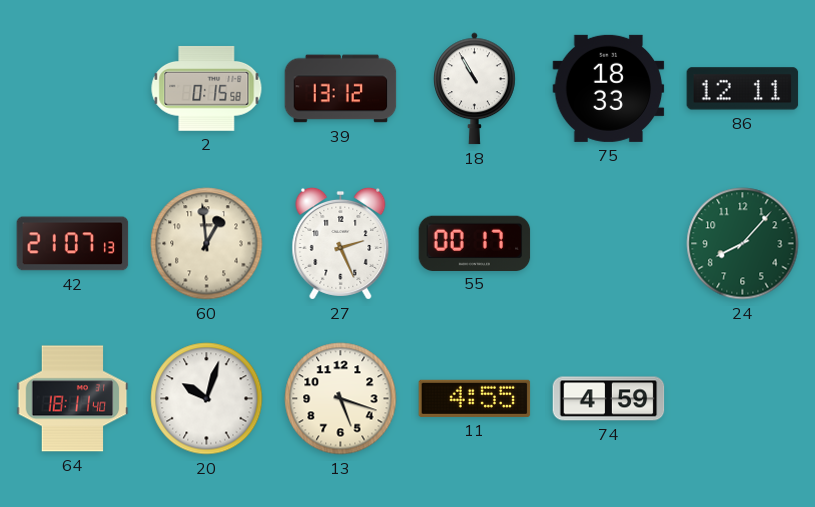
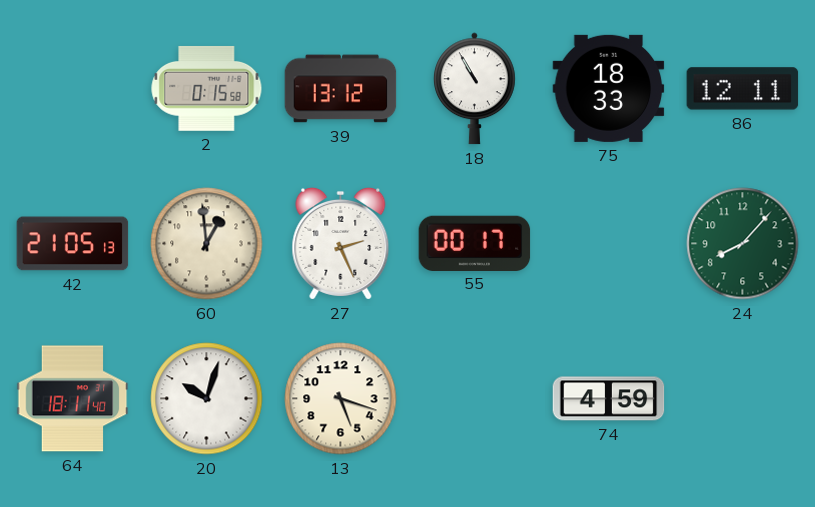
42: 21:07 -> 21:05
11: 4:55 -> none
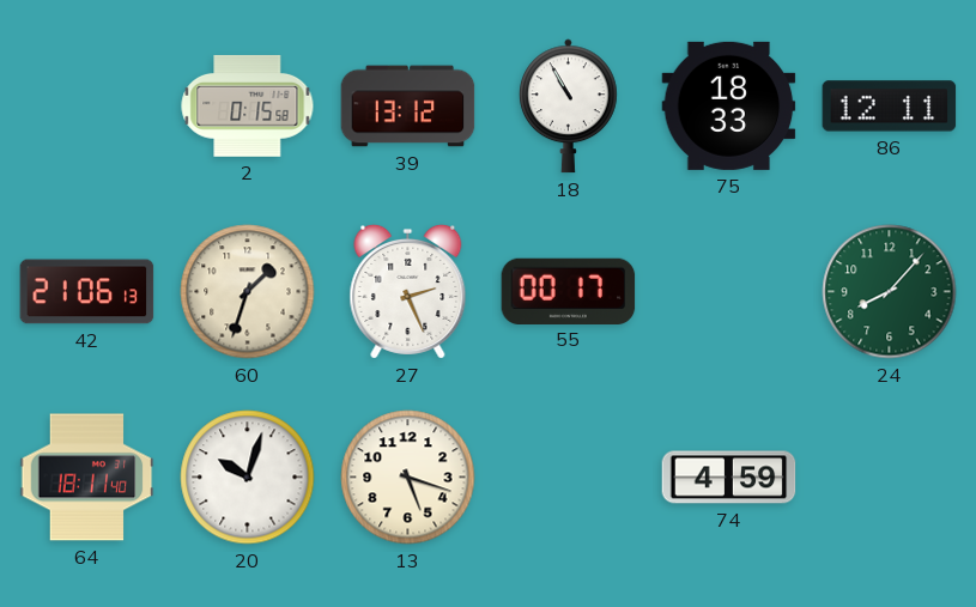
42: 21:05 -> 21:06
60: 12:59 -> 1:33
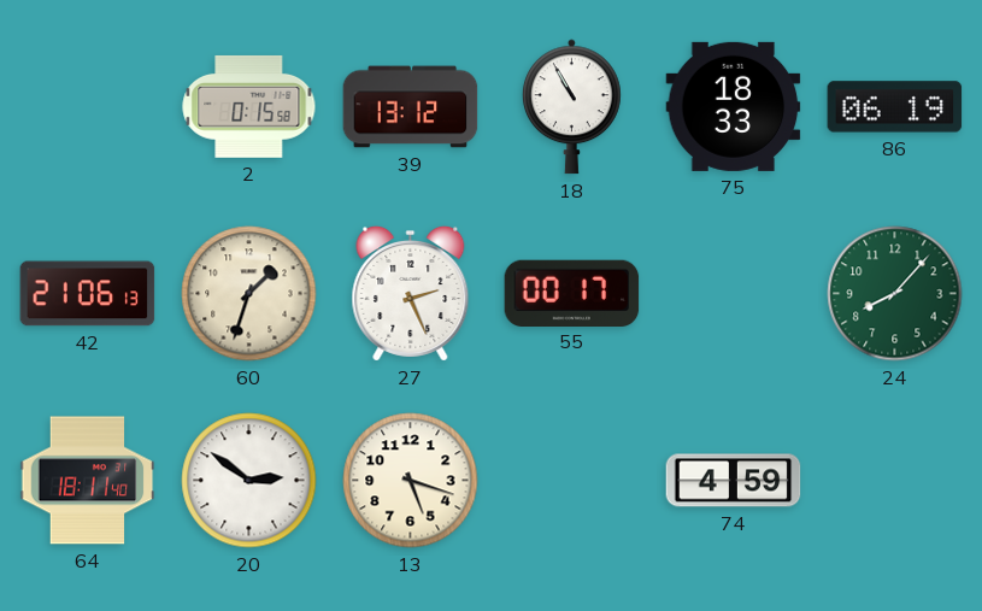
86: 12:11 -> 06:19
20: 10:03 -> 2:51
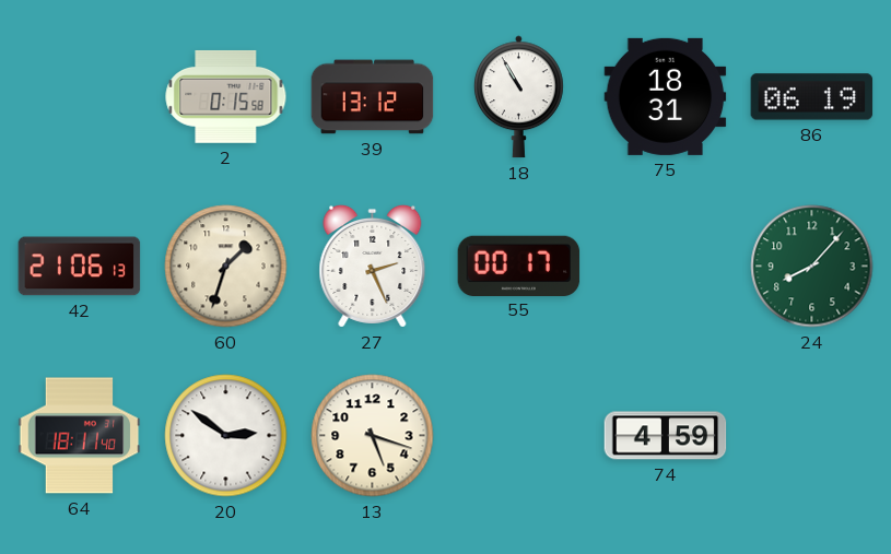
75: 18:33 -> 18:31
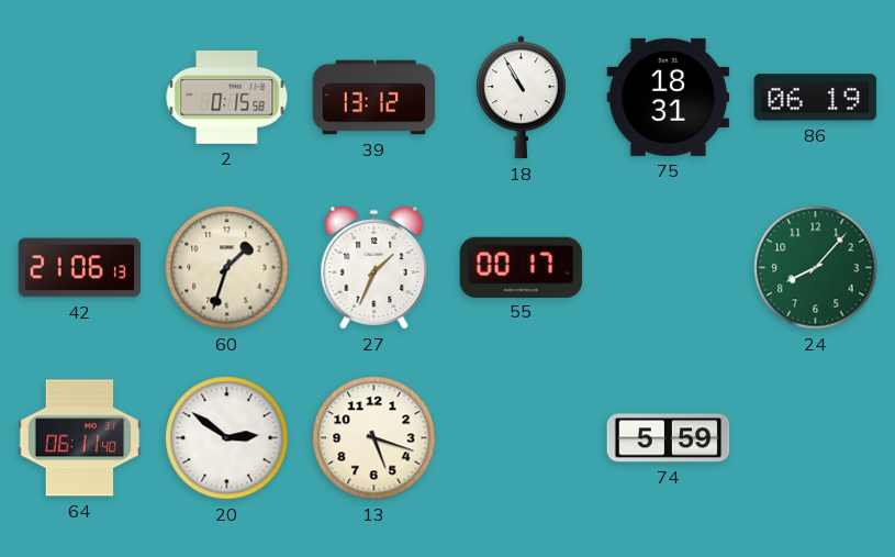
27: 2:26 -> 1:34
64: 18:11 -> 06:11
74: 4:59 -> 5:59
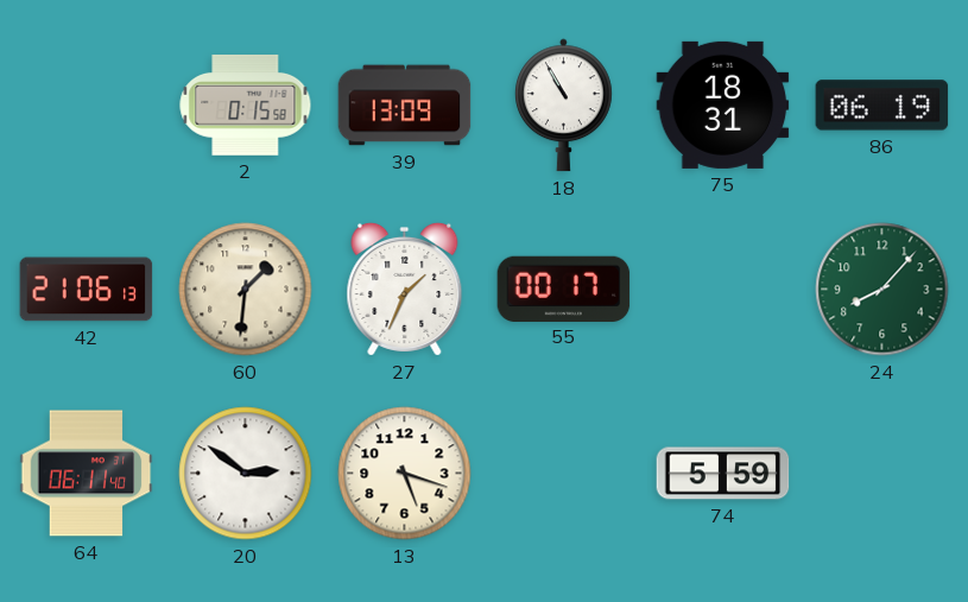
39: 13:12 -> 13:09
60: 1:33 -> 1:31
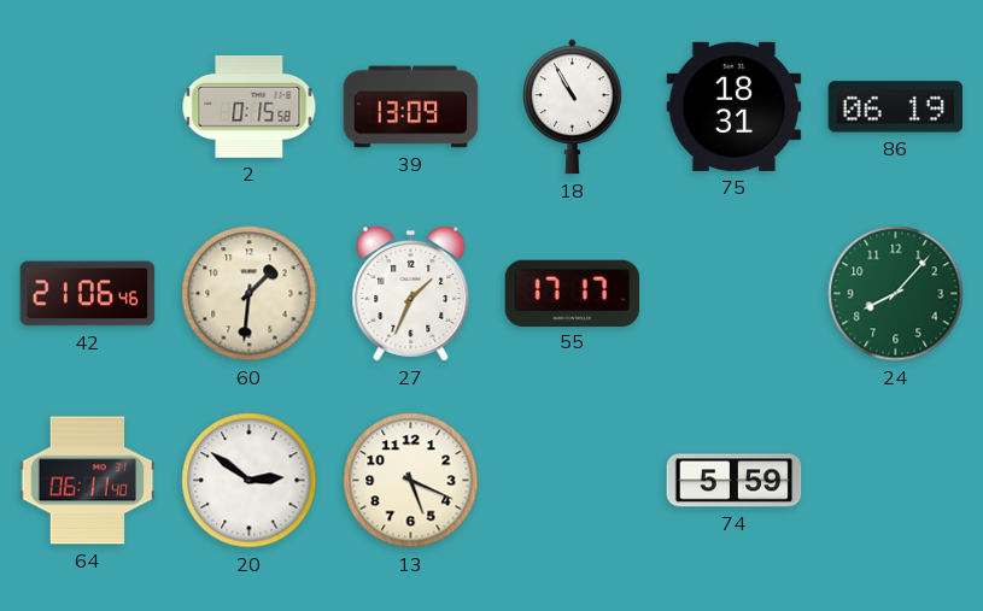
42: 21:06:13 -> 21:06:46
55: 00:17 -> 17:17
13: 5:18 -> 5:19
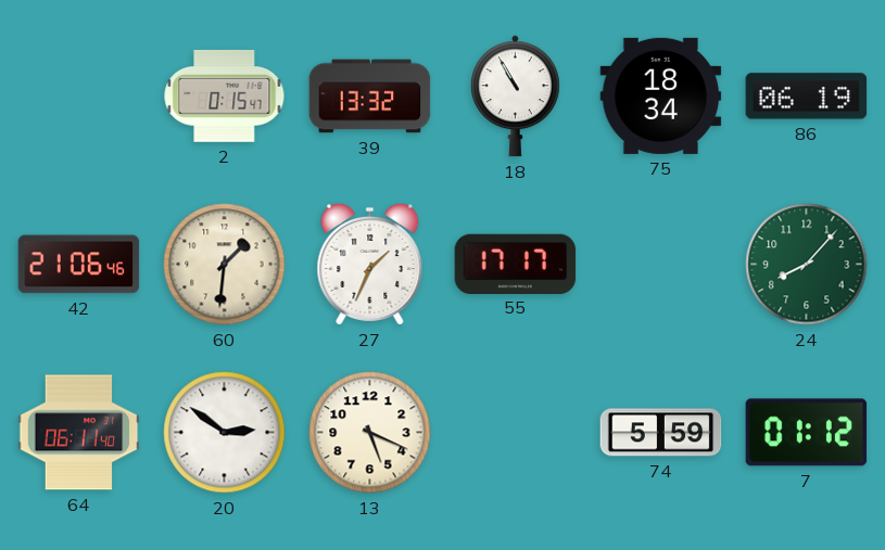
2: 0:15:58 -> 0:15:47
39: 13:09 -> 13:32
75: 18:31 -> 18:34
7: none -> 01:12
